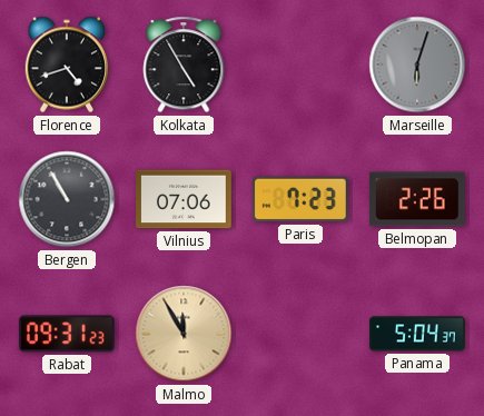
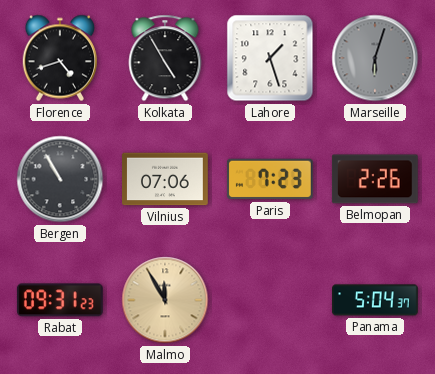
Lahore: none -> 1:27
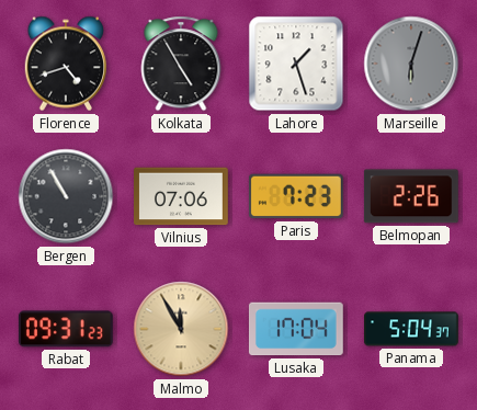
Lusaka: none -> 17:04
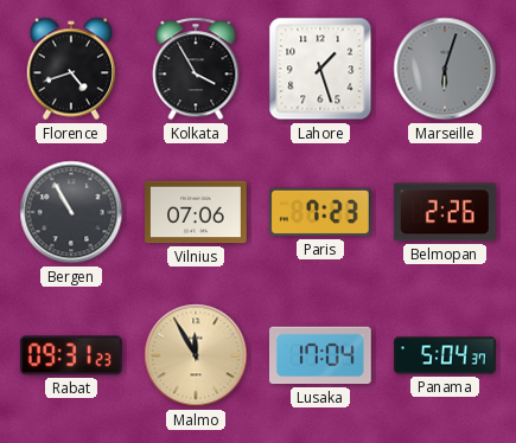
Kolkata: 4:55 -> 3:55
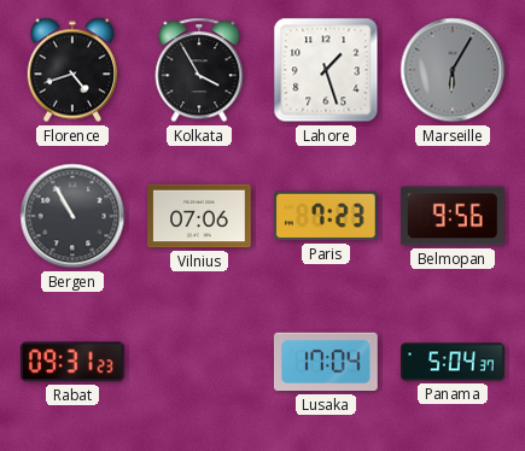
Marseille: 6:03 -> 6:05
Belmopan: 2:26 -> 9:56
Malmo: 11:55 -> none
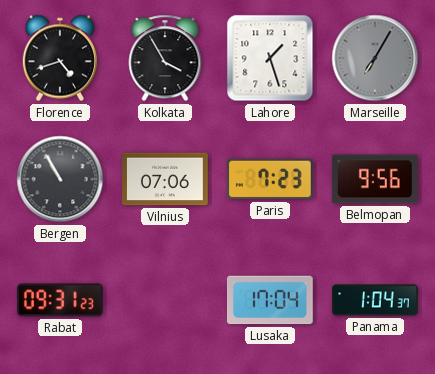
Marseille: 6:05 -> 7:05
Panama: 5:04 -> 1:04
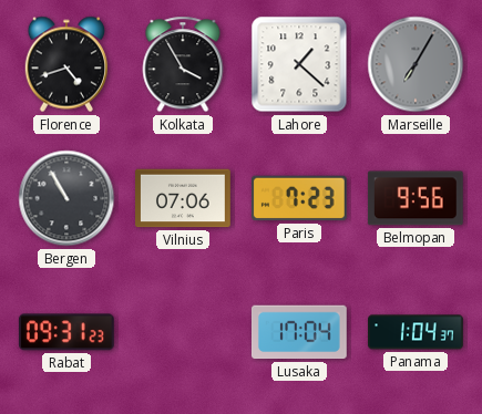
Lahore: 1:27 -> 1:22
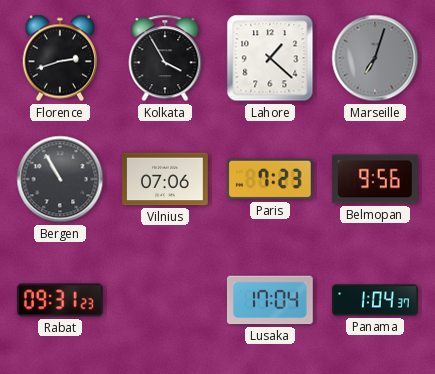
Florence: 4:42 -> 2:42
Marseille: 7:05 -> 7:03
